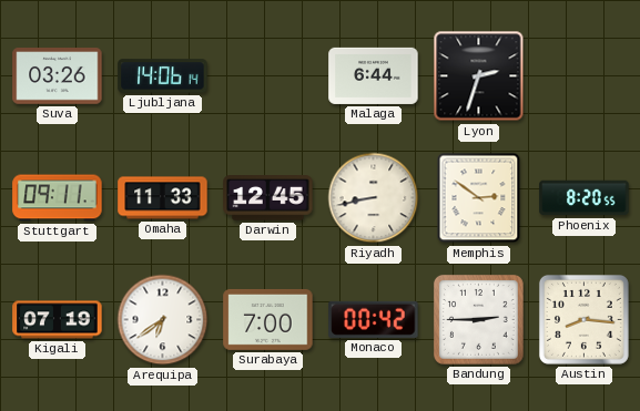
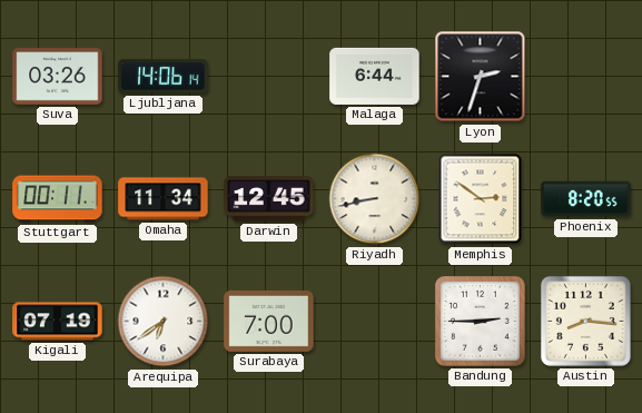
Stuttgart: 09:11 -> 00:11
Omaha: 11:33 -> 11:34
Monaco: 00:42 -> none
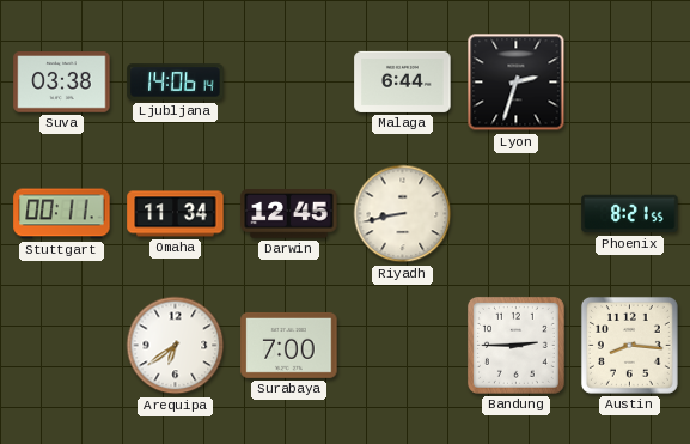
Suva: 03:26 -> 03:38
Memphis: 2:51 -> none
Phoenix: 8:20 -> 8:21
Kigali: 07:19 -> none
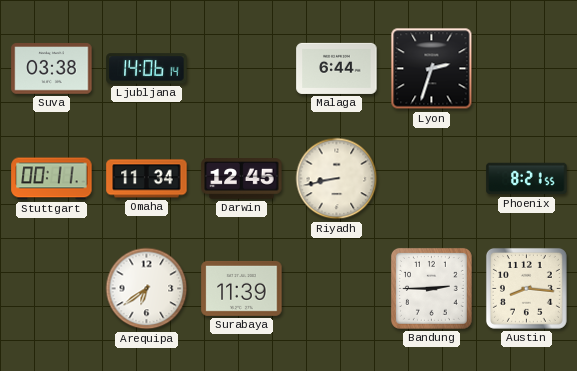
Surabaya: 7:00 -> 11:39
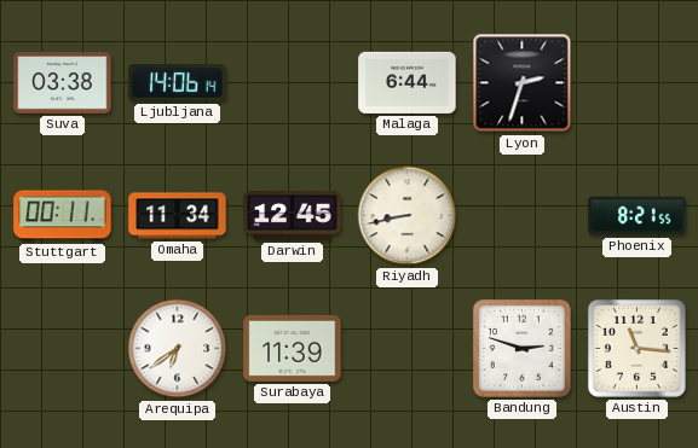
Bandung: 2:45 -> 2:48
Austin: 8:16 -> 11:16
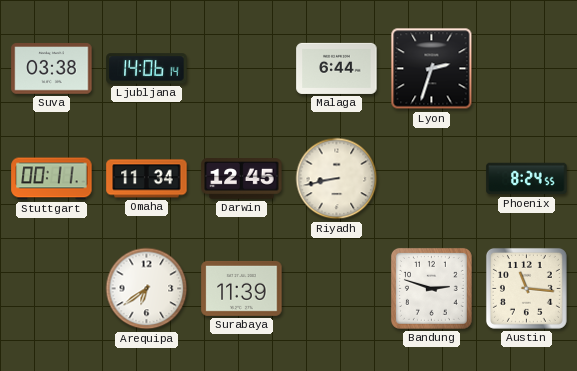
Phoenix: 8:21 -> 8:24
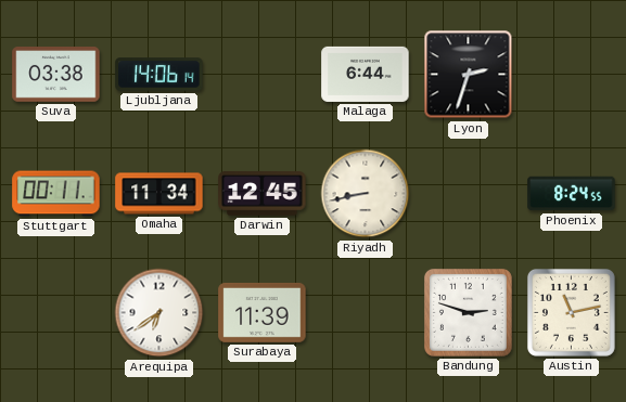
Austin: 11:16 -> 11:13
